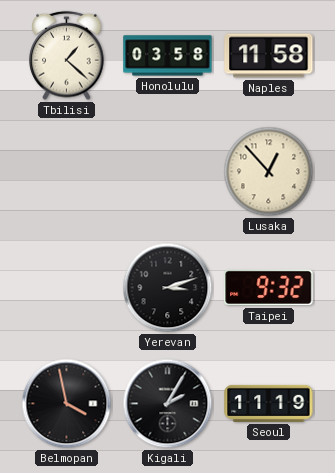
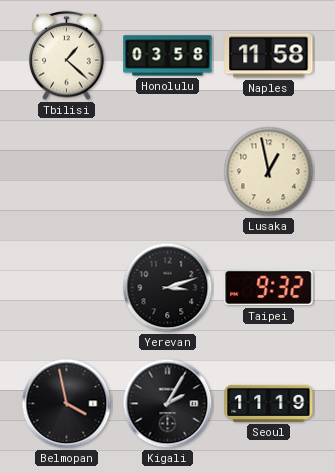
Lusaka: 12:53 -> 12:58
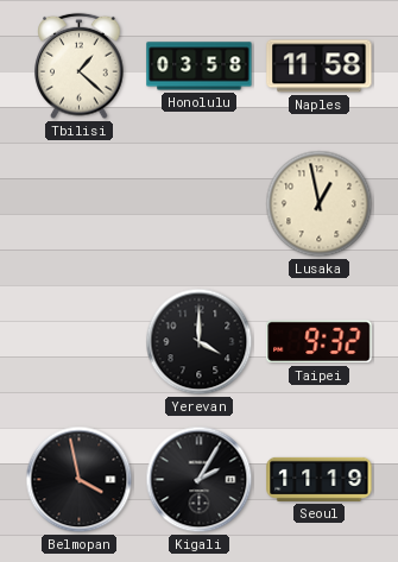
Yerevan: 3:12 -> 4:00
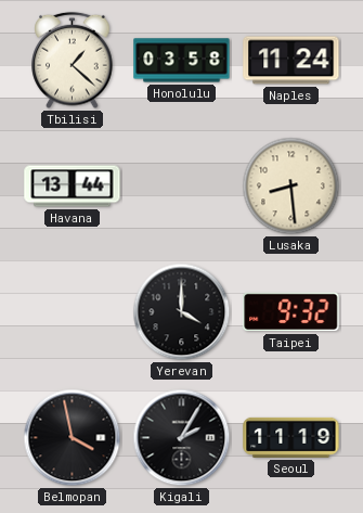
Naples: 11:58 -> 11:24
Havana: none -> 13:44
Lusaka: 12:58 -> 8:29
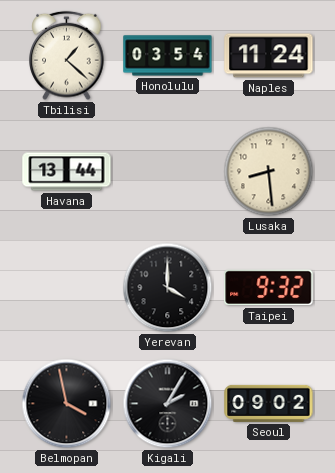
Honolulu: 03:58 -> 03:54
Seoul: 11:19 -> 09:02
